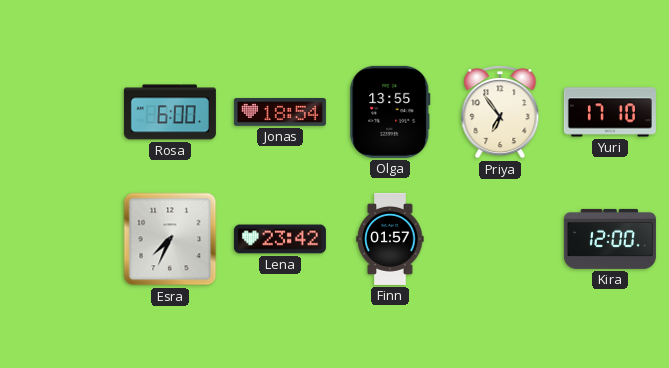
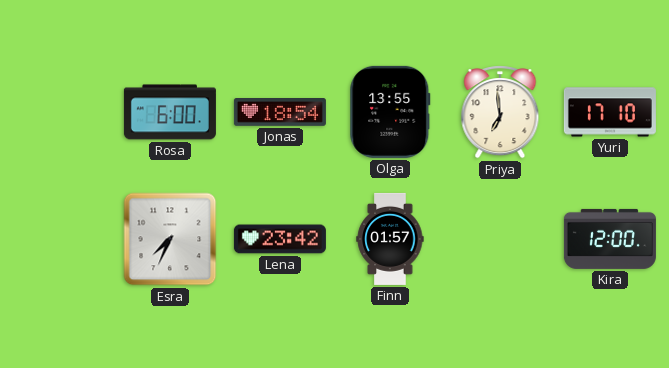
Priya: 6:54 -> 6:59
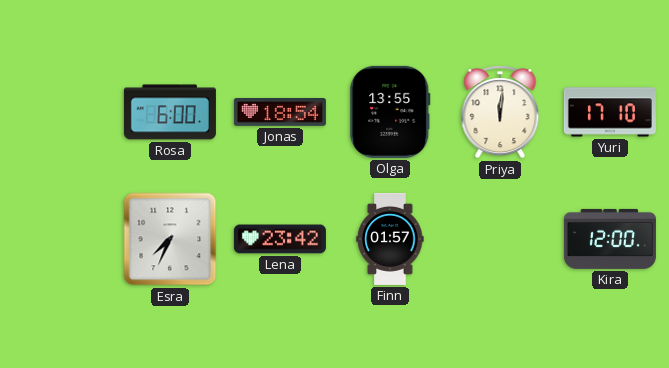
Priya: 6:59 -> 12:01
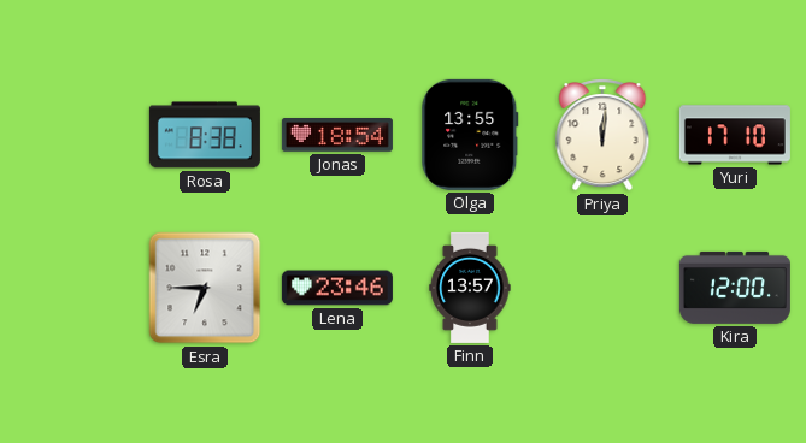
Rosa: 6:00 -> 8:38
Esra: 7:34 -> 6:45
Lena: 23:42 -> 23:46
Finn: 01:57 -> 13:57
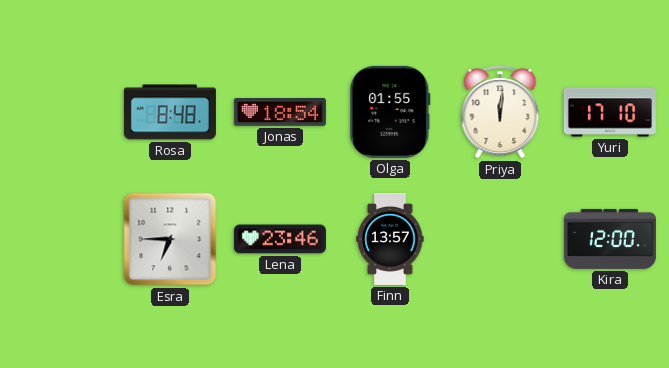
Rosa: 8:38 -> 8:48
Olga: 13:55 -> 01:55
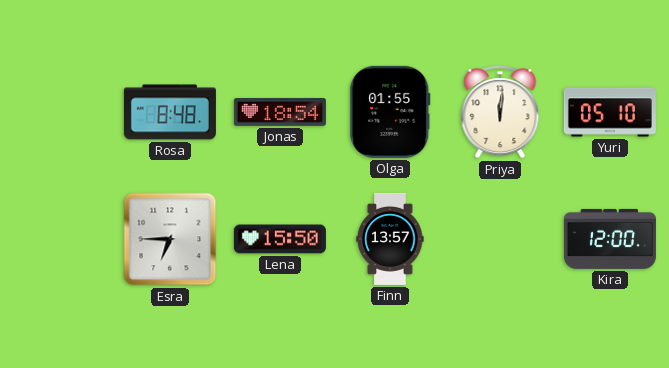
Yuri: 17:10 -> 05:10
Lena: 23:46 -> 15:50
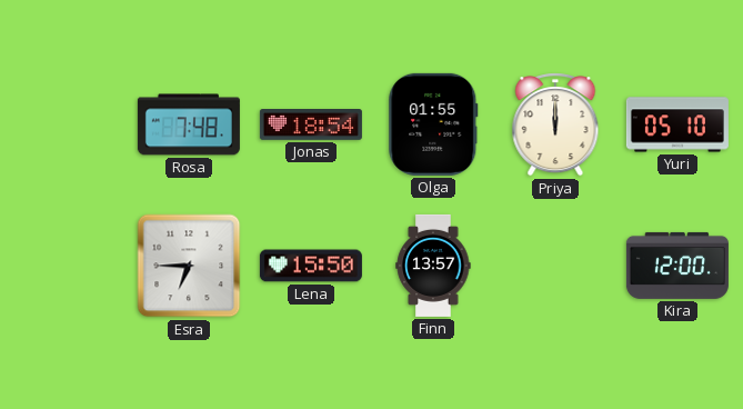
Rosa: 8:48 -> 7:48
Priya: 12:01 -> 12:00
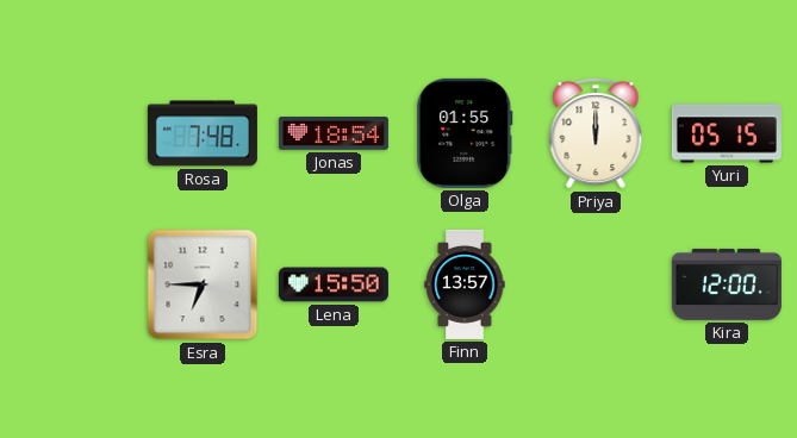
Yuri: 05:10 -> 05:15
